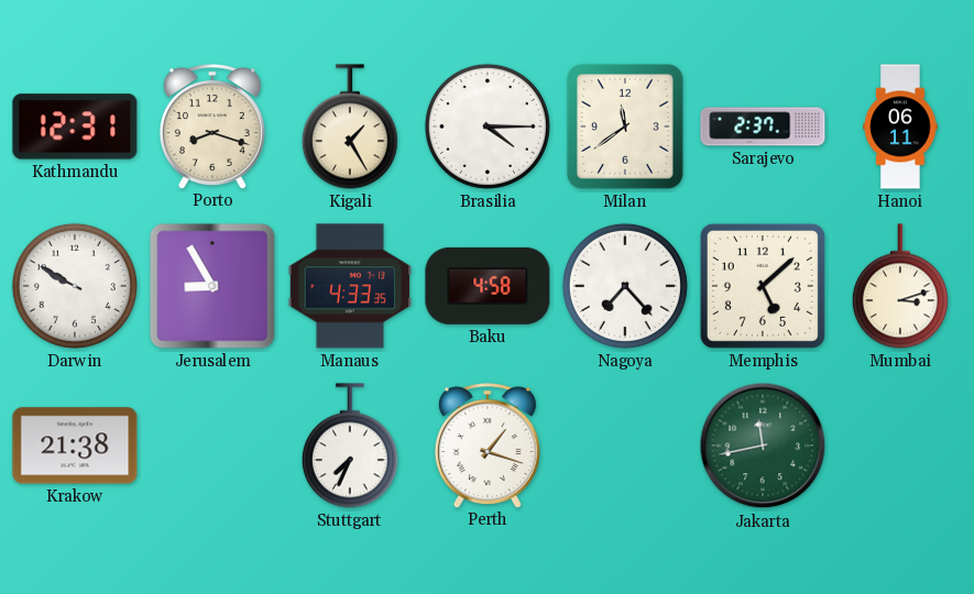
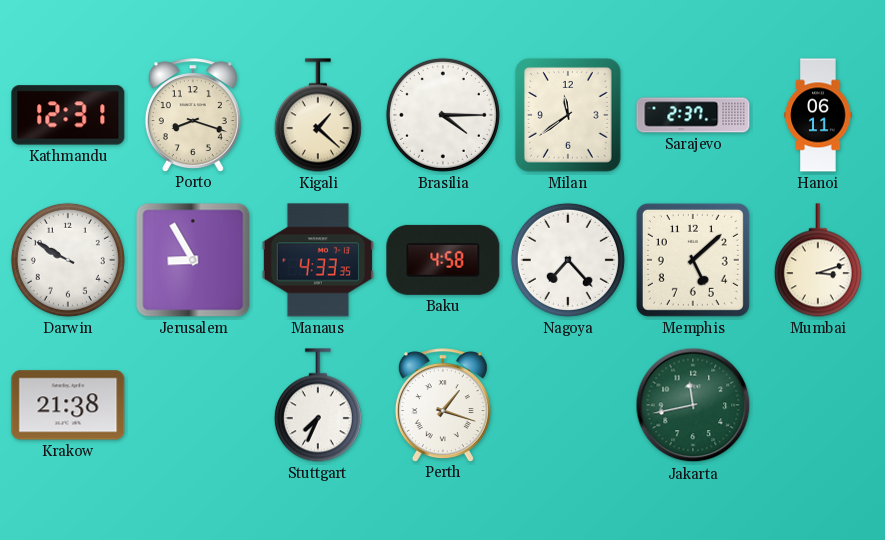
Kigali: 1:25 -> 1:22
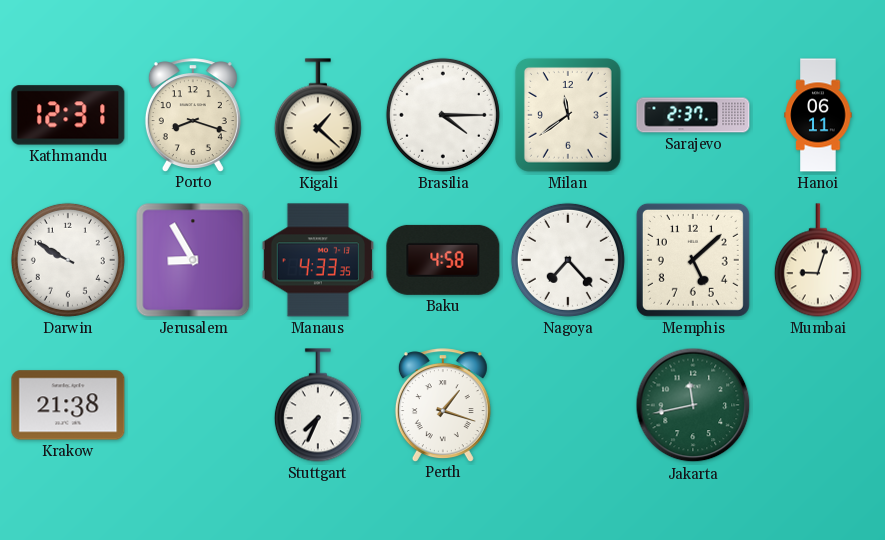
Mumbai: 3:12 -> 9:03
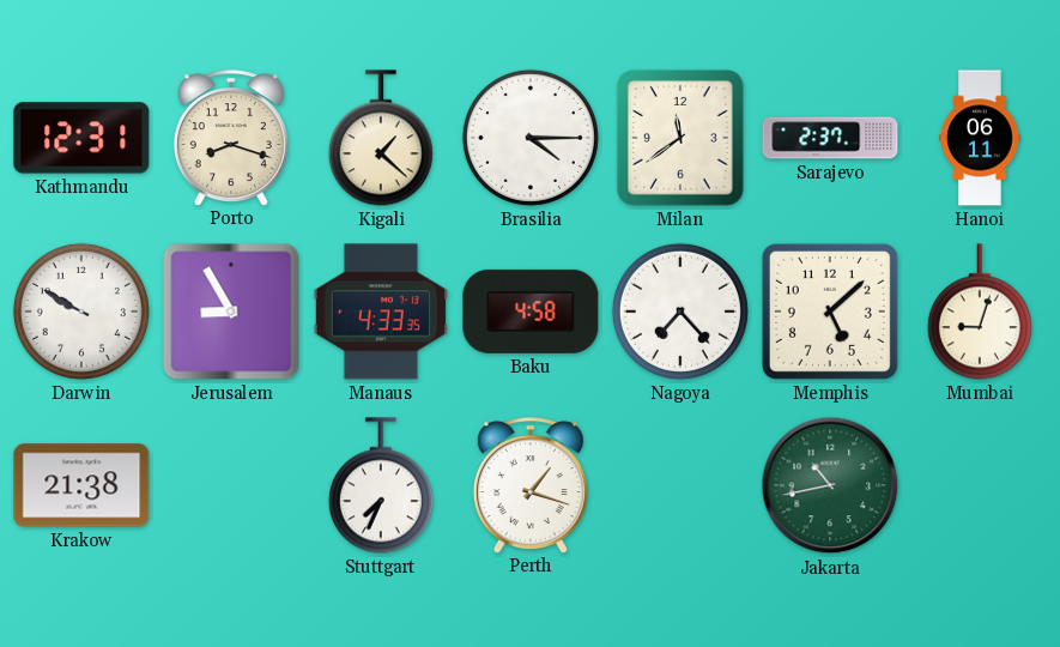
Jakarta: 11:43 -> 10:43
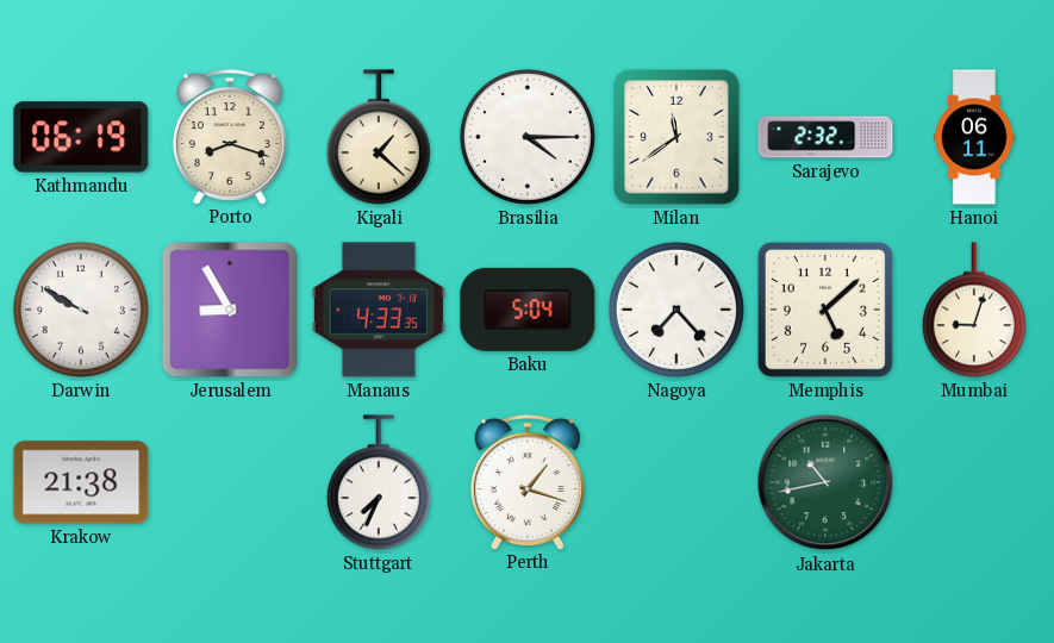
Kathmandu: 12:31 -> 06:19
Sarajevo: 2:37 -> 2:32
Baku: 4:58 -> 5:04
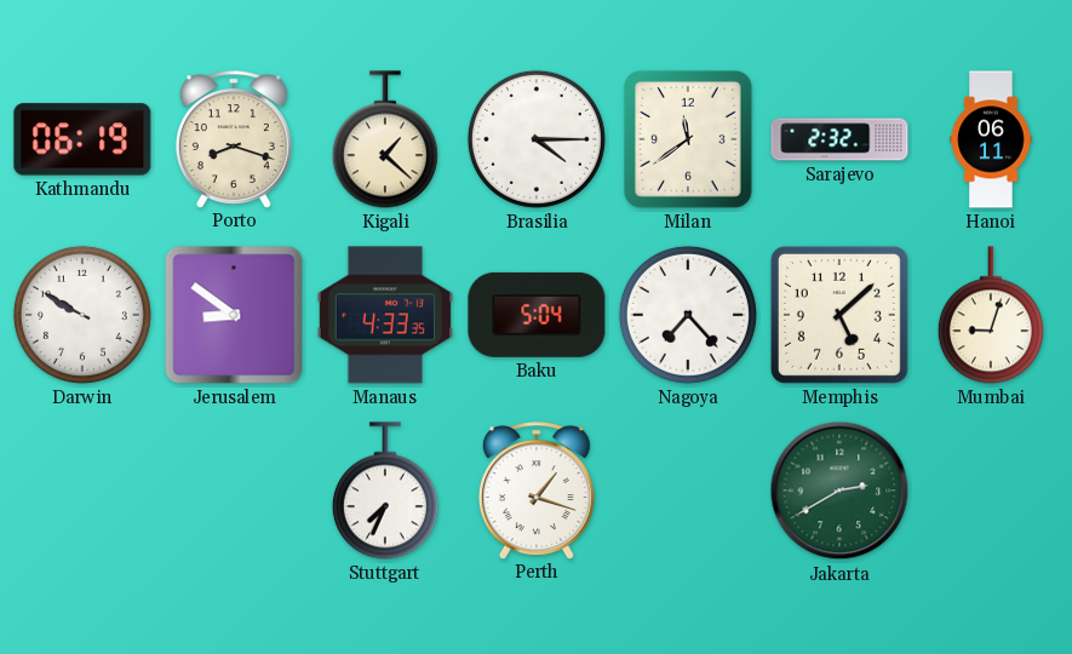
Jerusalem: 8:55 -> 8:51
Krakow: 21:38 -> none
Jakarta: 10:43 -> 2:40
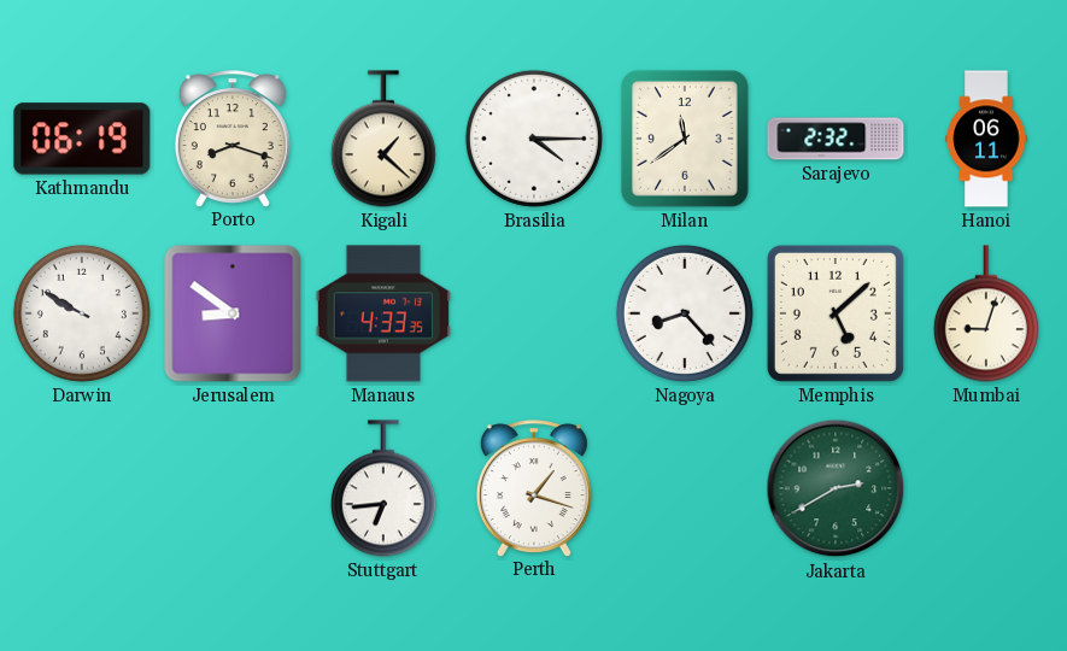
Baku: 5:04 -> none
Nagoya: 7:23 -> 8:23
Stuttgart: 7:34 -> 6:44
